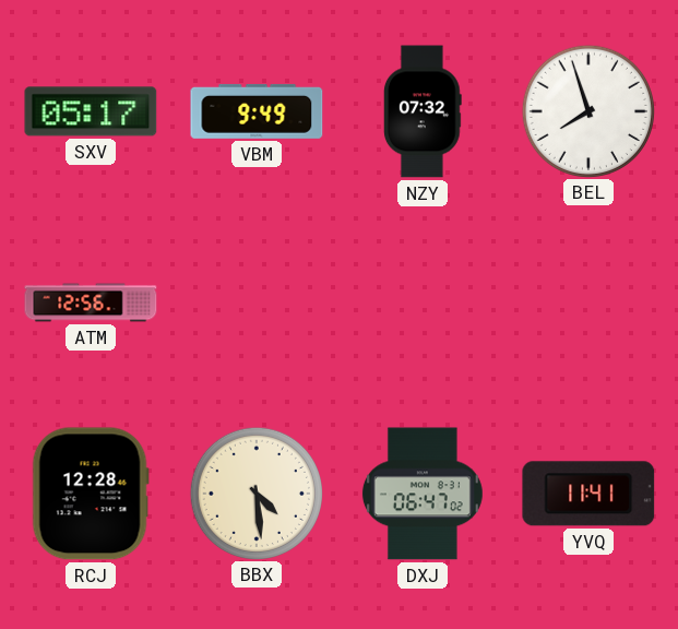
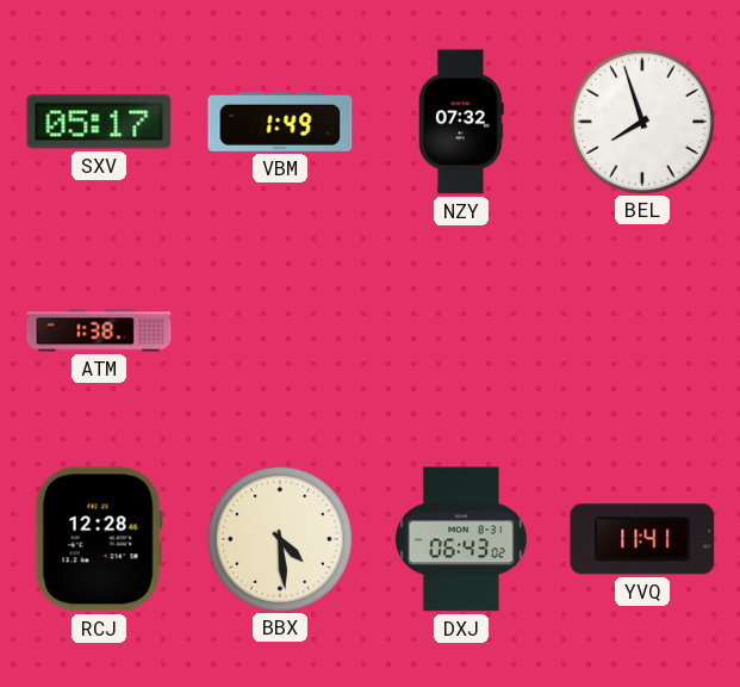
VBM: 9:49 -> 1:49
ATM: 12:56 -> 1:38
DXJ: 06:47 -> 06:43
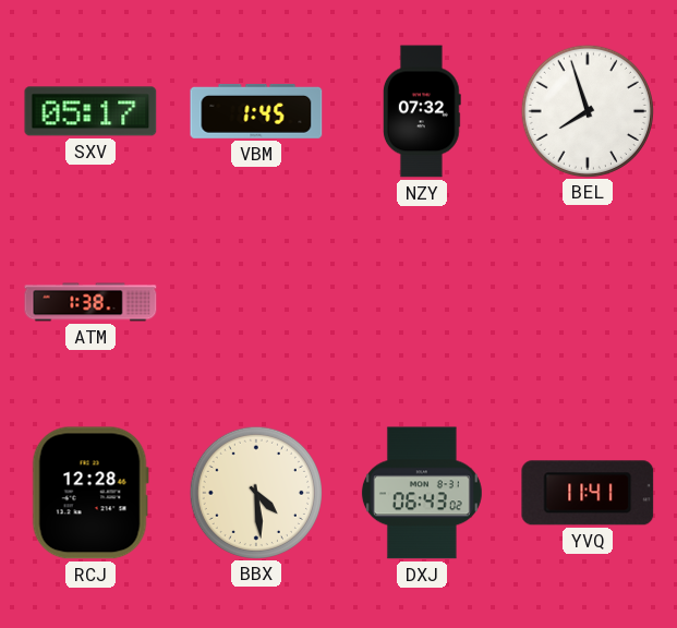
VBM: 1:49 -> 1:45
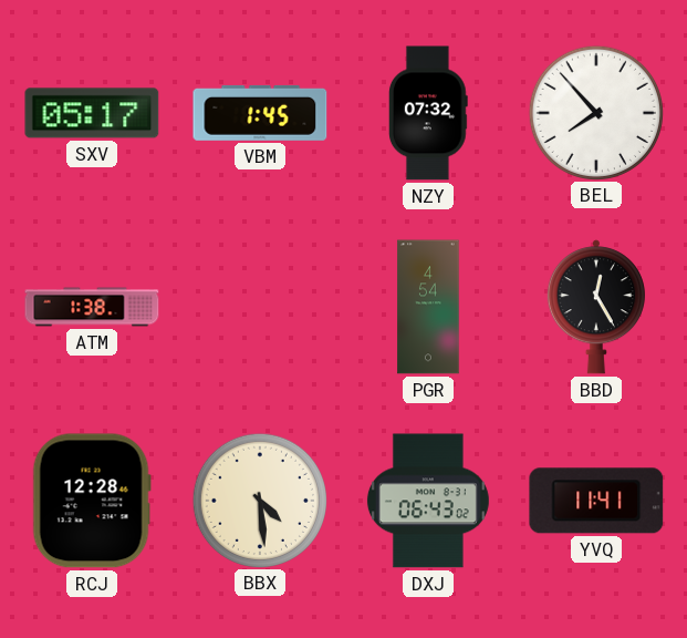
BEL: 7:57 -> 7:53
PGR: none -> 4:54
BBD: none -> 12:25
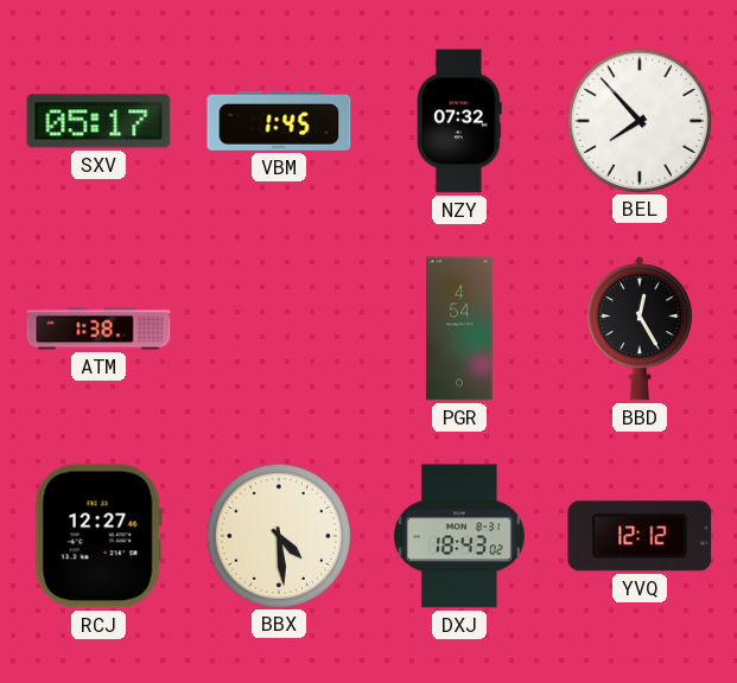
RCJ: 12:28 -> 12:27
DXJ: 06:43 -> 18:43
YVQ: 11:41 -> 12:12
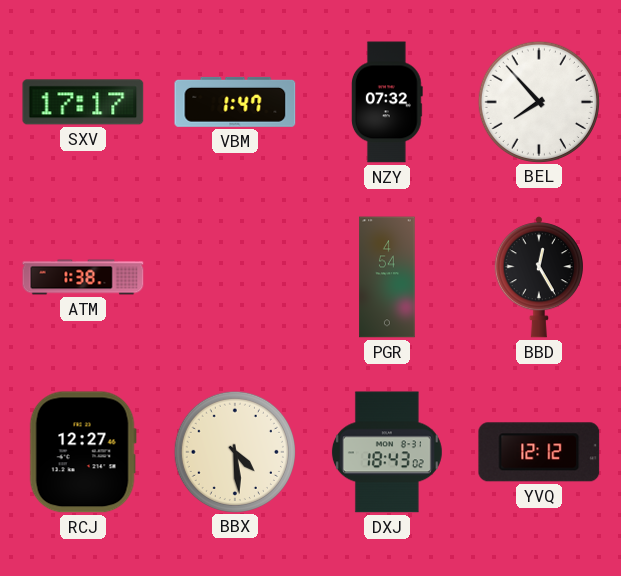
SXV: 05:17 -> 17:17
VBM: 1:45 -> 1:47
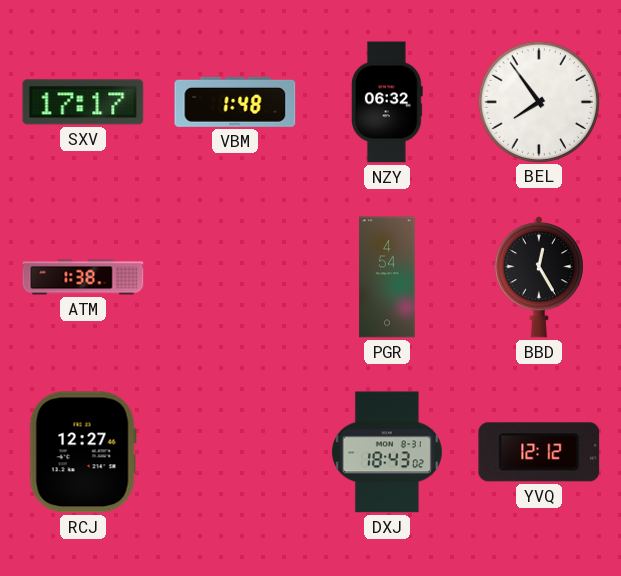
VBM: 1:47 -> 1:48
NZY: 07:32 -> 06:32
BEL: 7:53 -> 7:54
BBX: 4:29 -> none
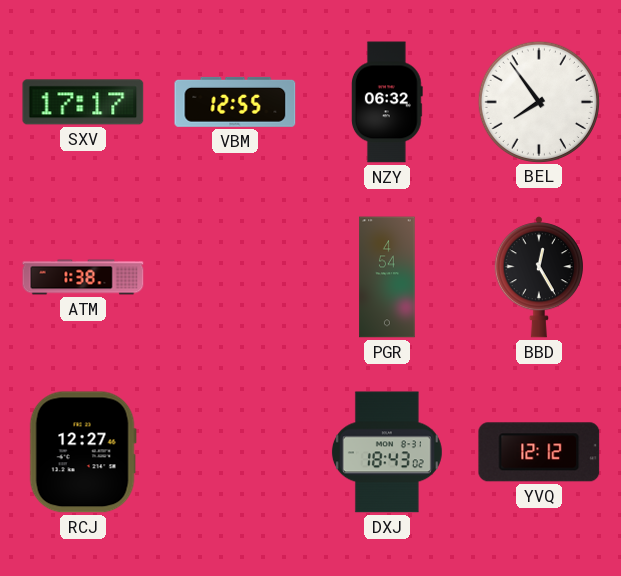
VBM: 1:48 -> 12:55
